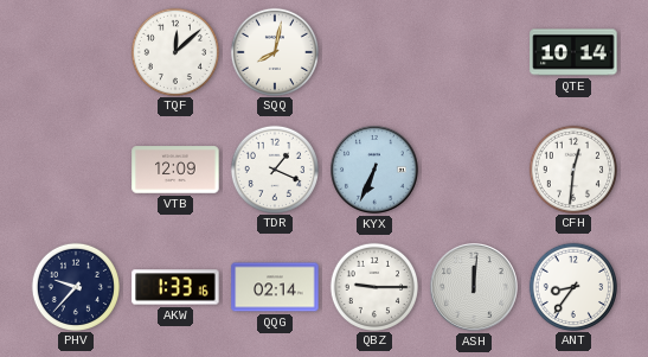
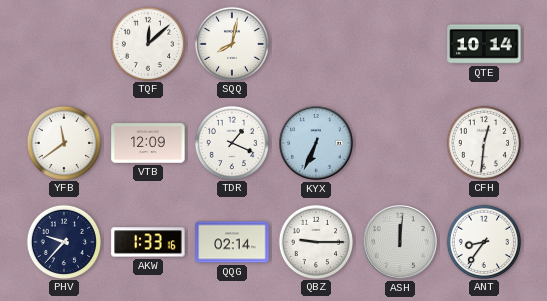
YFB: none -> 11:39
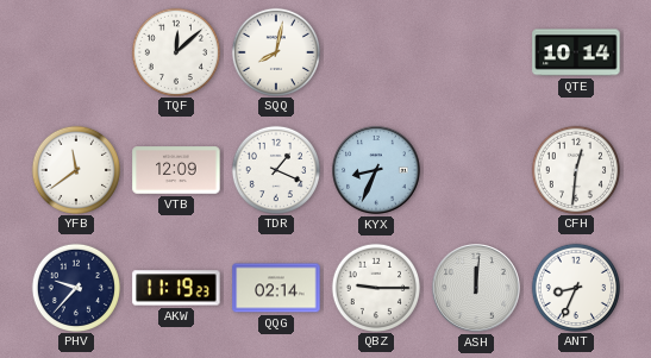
KYX: 6:34 -> 8:34
AKW: 1:33 -> 11:19
ANT: 8:36 -> 8:34
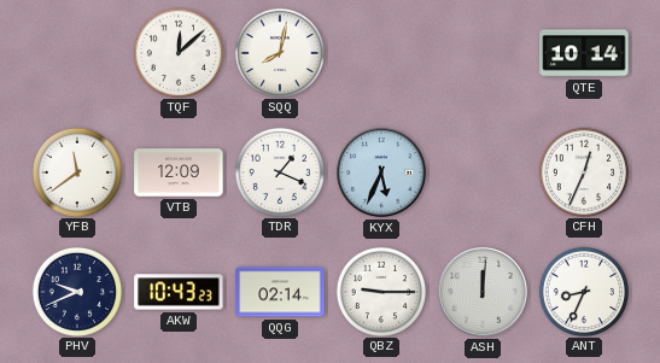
KYX: 8:34 -> 5:34
CFH: 12:31 -> 12:34
PHV: 9:37 -> 9:41
AKW: 11:19 -> 10:43
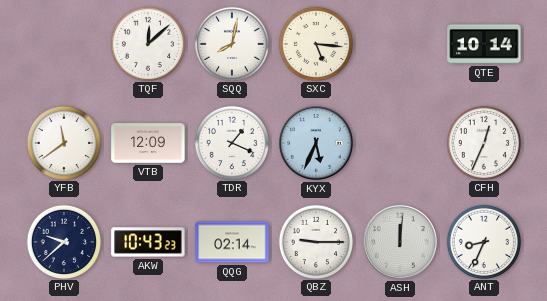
SXC: none -> 5:16
PHV: 9:41 -> 9:38
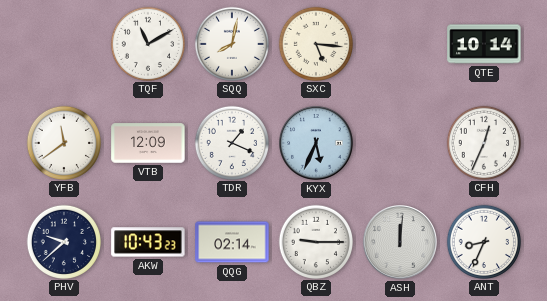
TQF: 12:08 -> 11:10
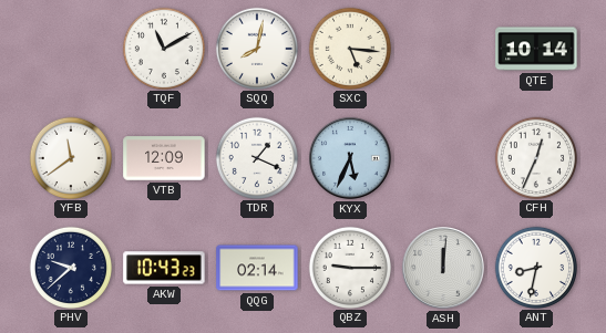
ANT: 8:34 -> 8:32
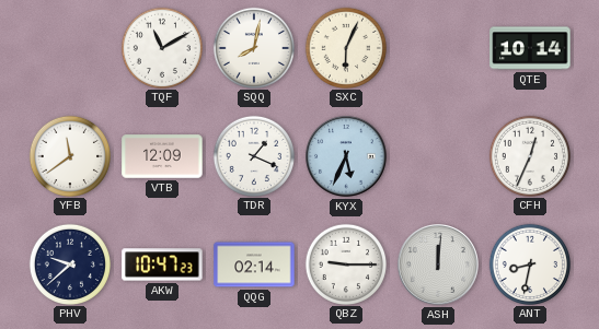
SXC: 5:16 -> 6:04
AKW: 10:43 -> 10:47
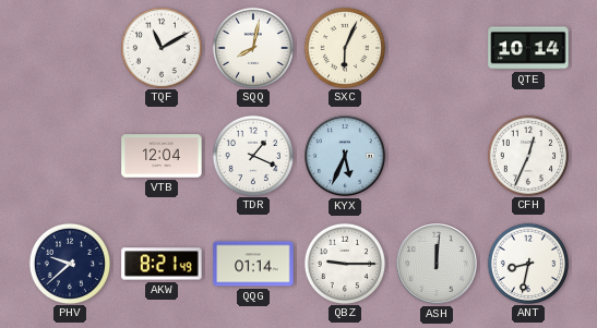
YFB: 11:39 -> none
VTB: 12:09 -> 12:04
AKW: 10:47 -> 8:21
QQG: 02:14 -> 01:14
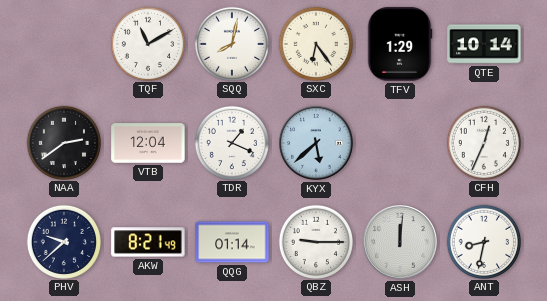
SXC: 6:04 -> 6:24
TFV: none -> 1:29
NAA: none -> 2:39
KYX: 5:34 -> 5:38
